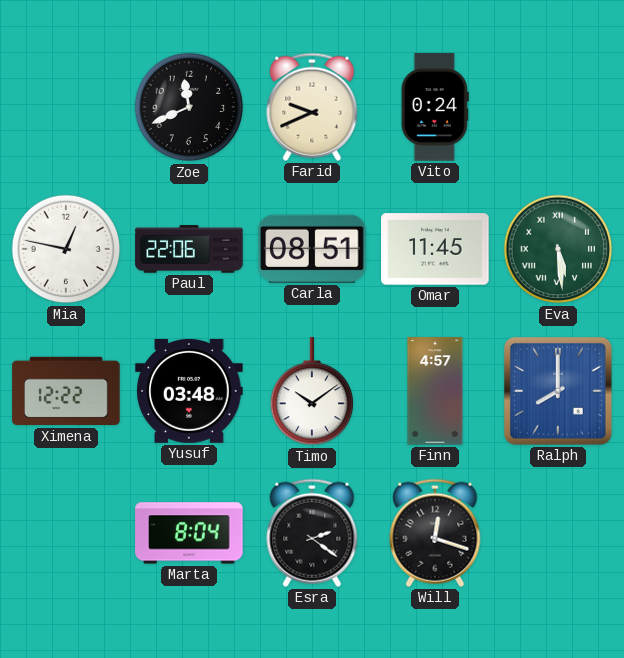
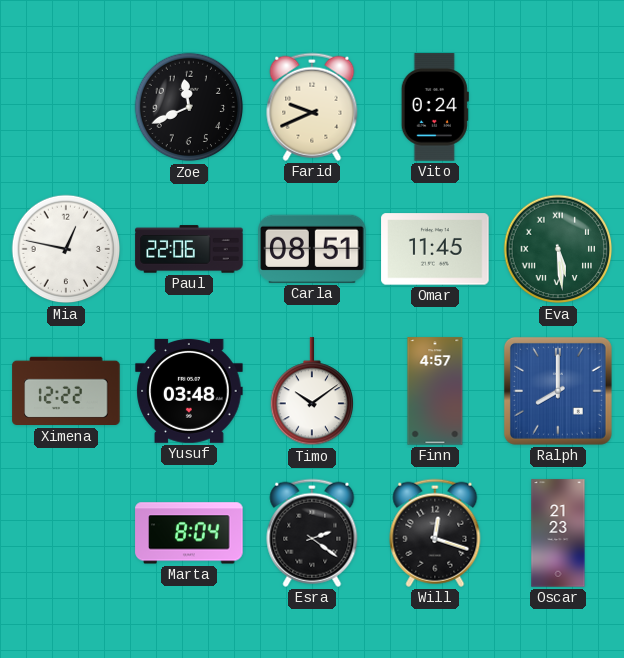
Oscar: none -> 21:23
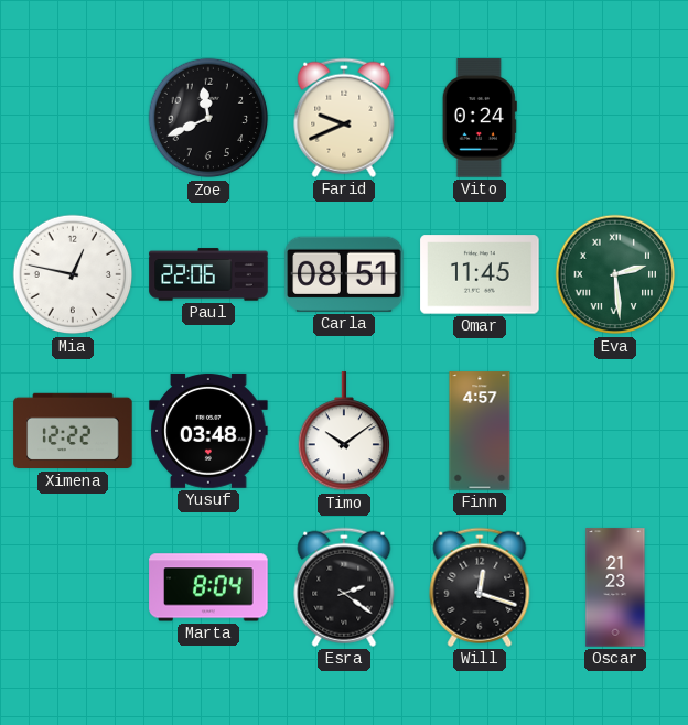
Eva: 5:29 -> 2:29
Ralph: 8:00 -> none
